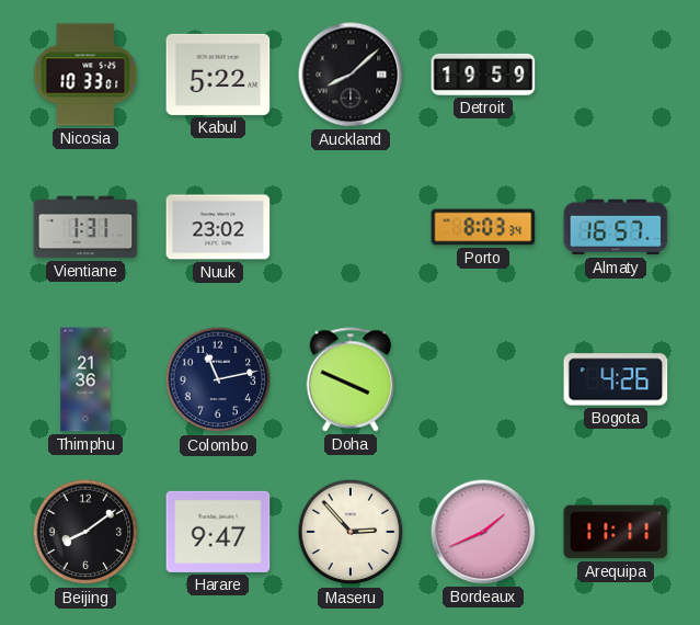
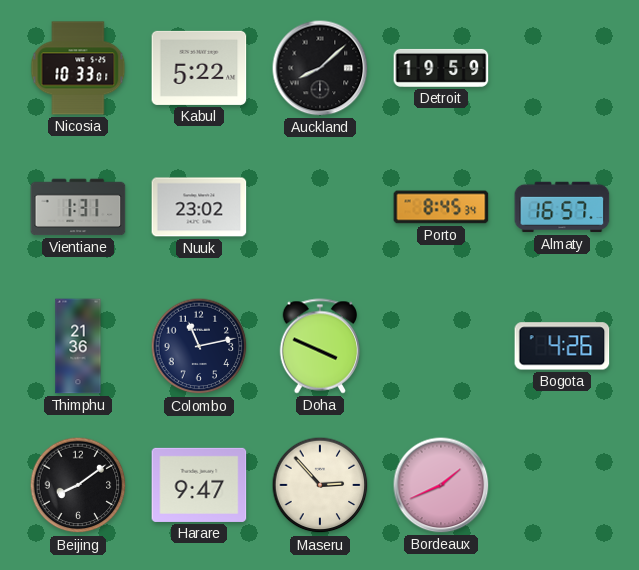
Porto: 8:03 -> 8:45
Arequipa: 11:11 -> none
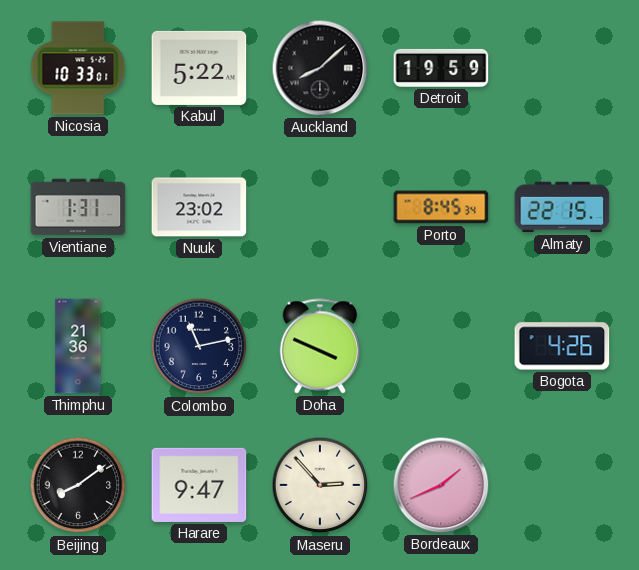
Almaty: 16:57 -> 22:15
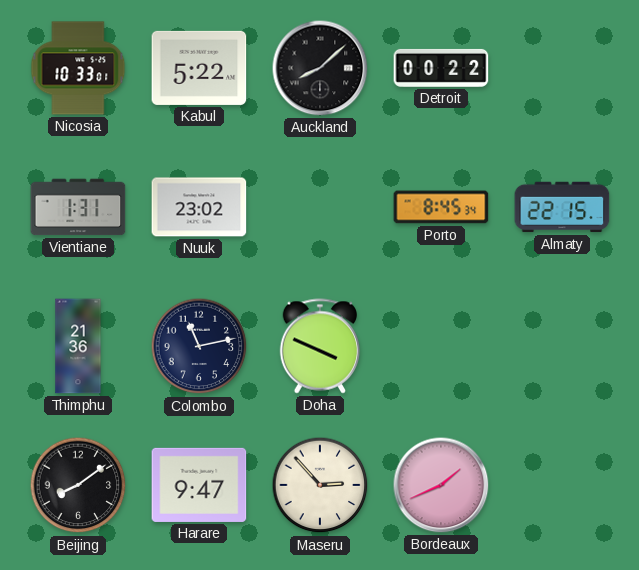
Detroit: 19:59 -> 00:22
Bogota: 4:26 -> none
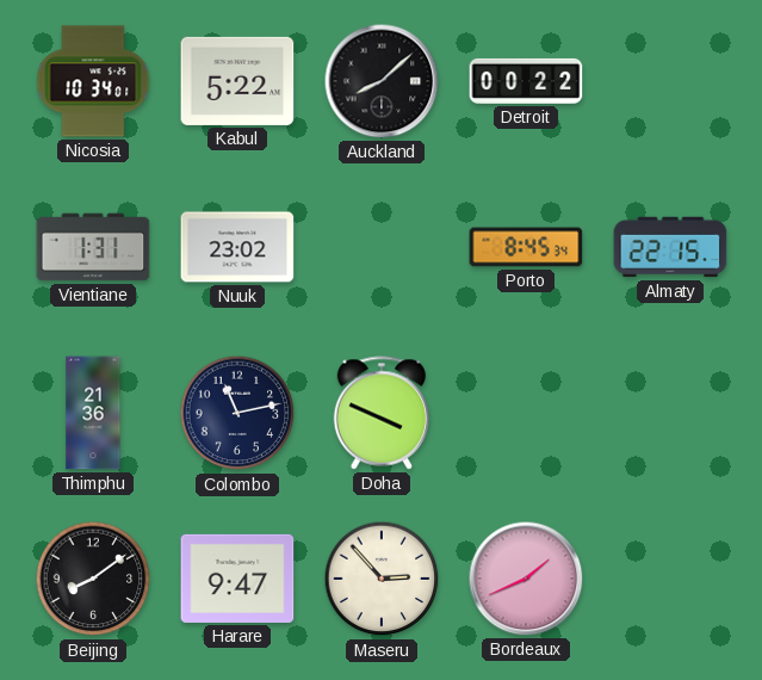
Nicosia: 10:33 -> 10:34
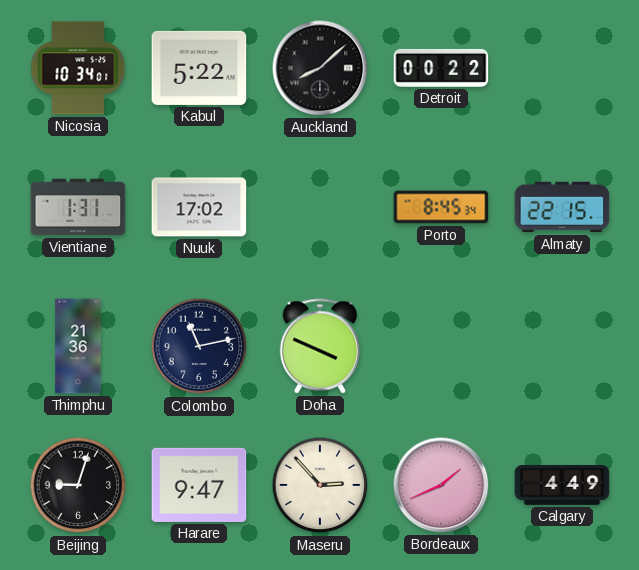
Nuuk: 23:02 -> 17:02
Beijing: 8:09 -> 9:03
Calgary: none -> 4:49
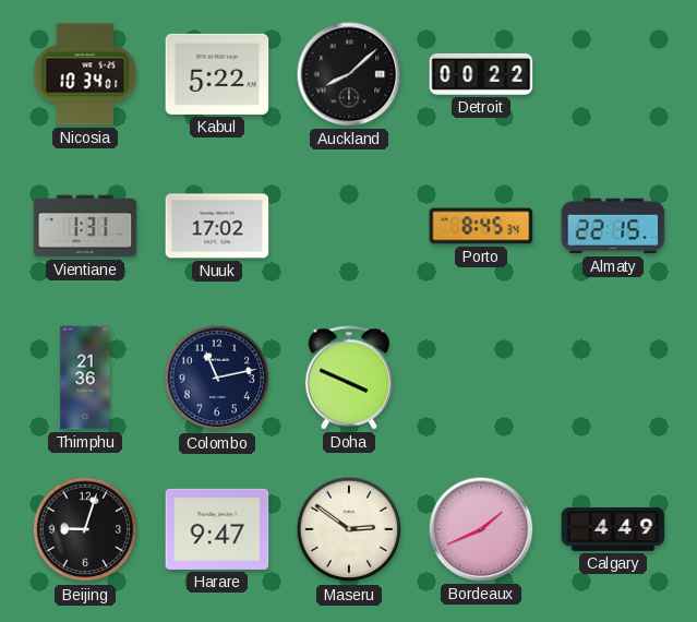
Maseru: 2:53 -> 2:51
